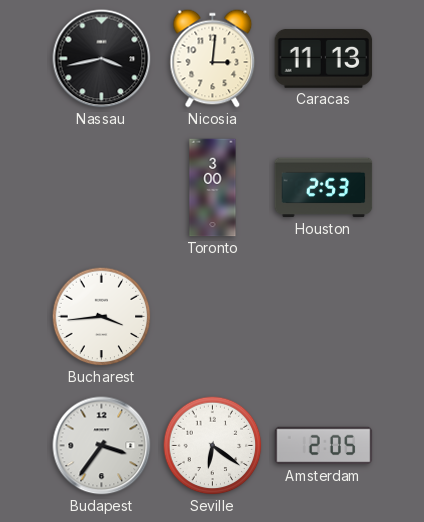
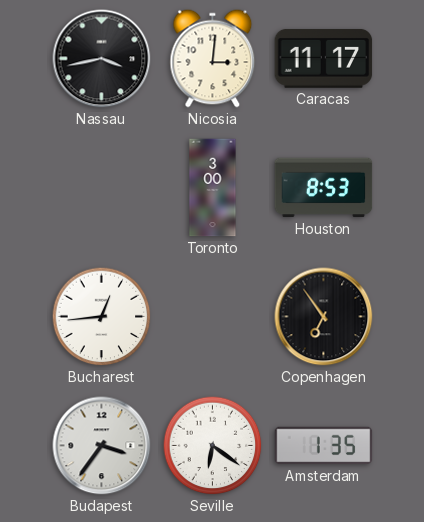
Caracas: 11:13 -> 11:17
Houston: 2:53 -> 8:53
Bucharest: 3:44 -> 12:44
Copenhagen: none -> 6:54
Amsterdam: 2:05 -> 1:35
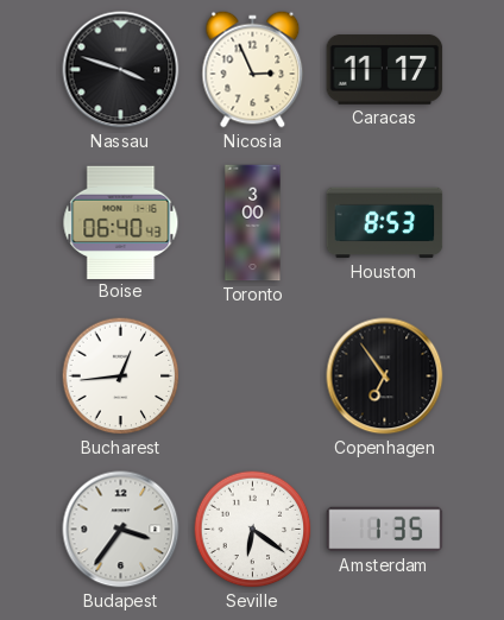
Nassau: 3:43 -> 3:48
Nicosia: 3:01 -> 2:56
Boise: none -> 06:40
